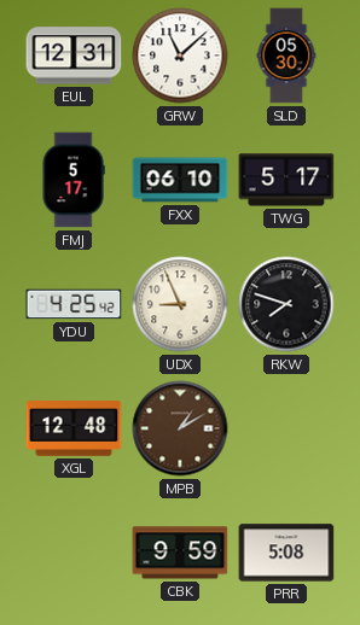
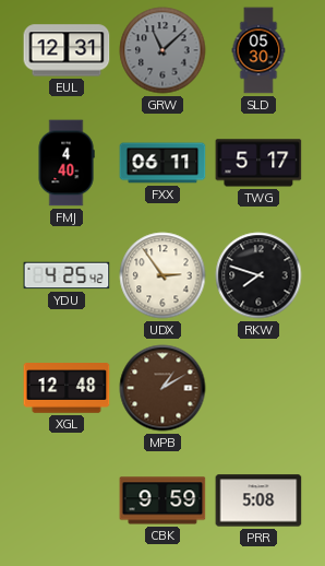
GRW dial: white -> grey
FMJ: 5:17 -> 4:40
FXX: 06:10 -> 06:11
UDX: 8:56 -> 2:54
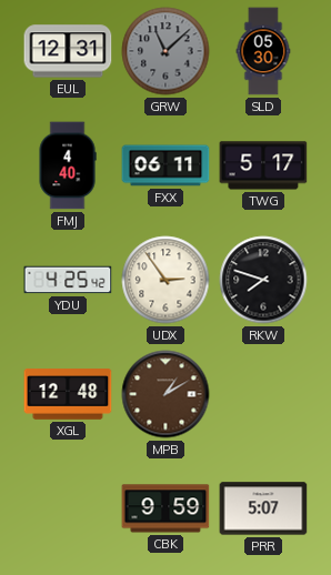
PRR: 5:08 -> 5:07
